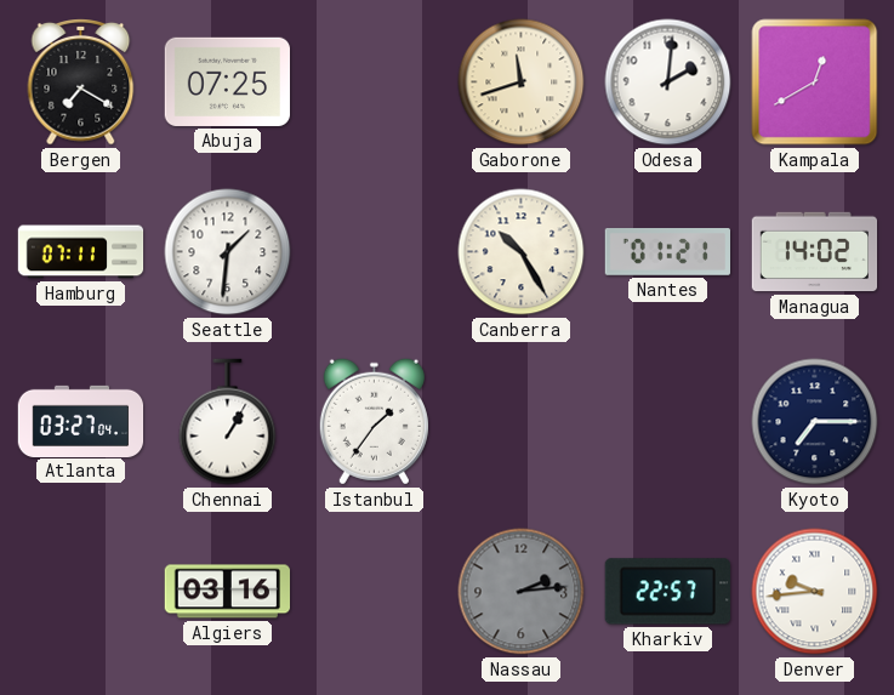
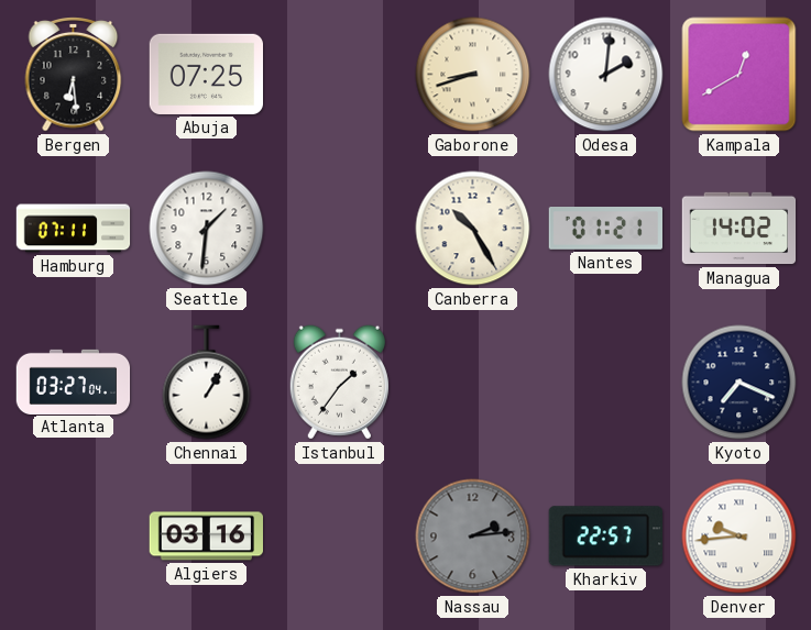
Bergen: 7:20 -> 6:29
Gaborone: 11:42 -> 8:42
Kyoto: 7:15 -> 7:19
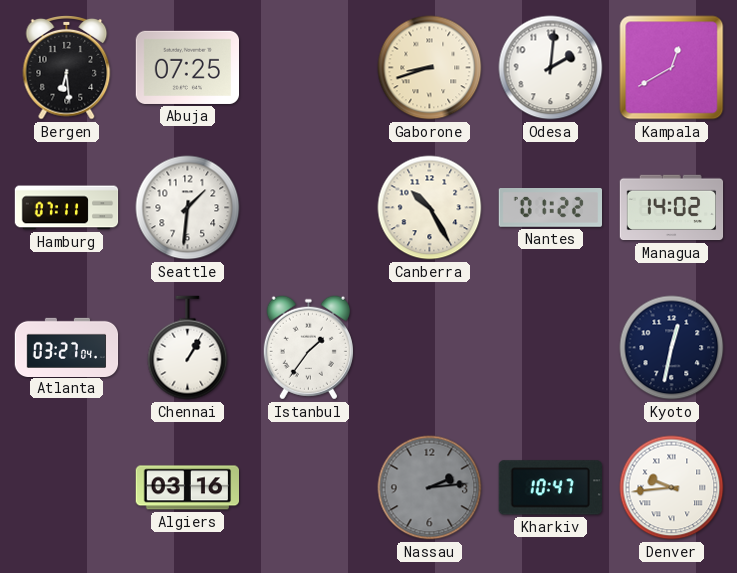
Nantes: 01:21 -> 01:22
Kyoto: 7:19 -> 12:32
Kharkiv: 22:57 -> 10:47
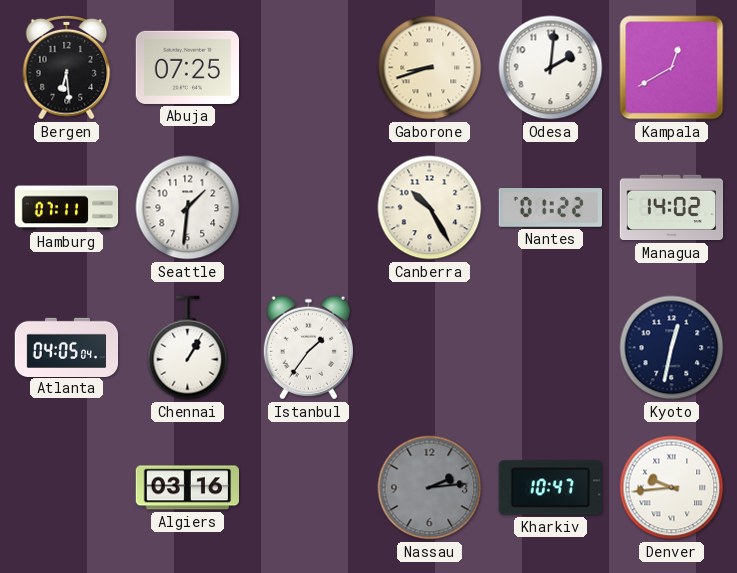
Atlanta: 03:27 -> 04:05
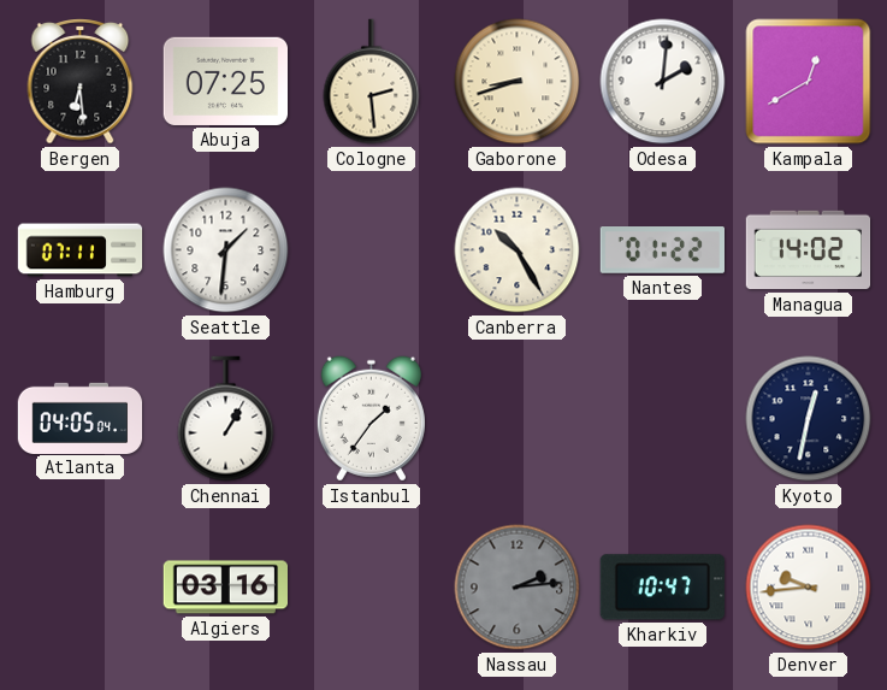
Cologne: none -> 2:29
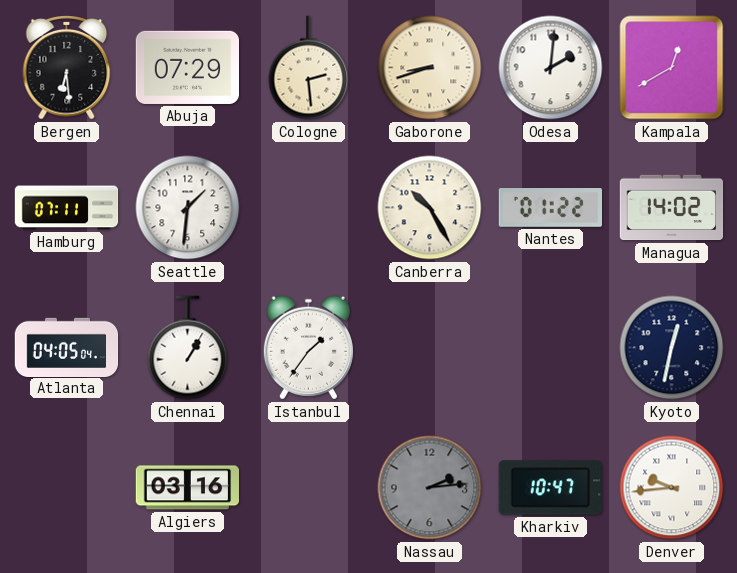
Abuja: 07:25 -> 07:29
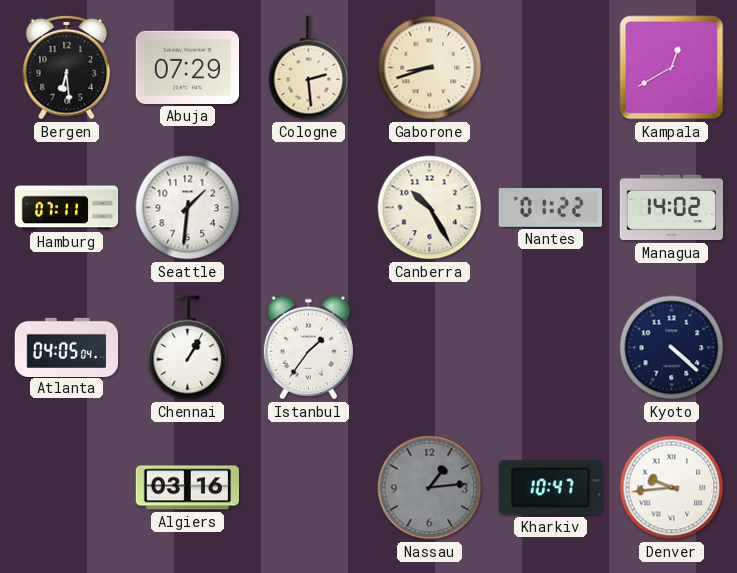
Odesa: 2:01 -> none
Kyoto: 12:32 -> 4:22
Nassau: 2:14 -> 1:14
